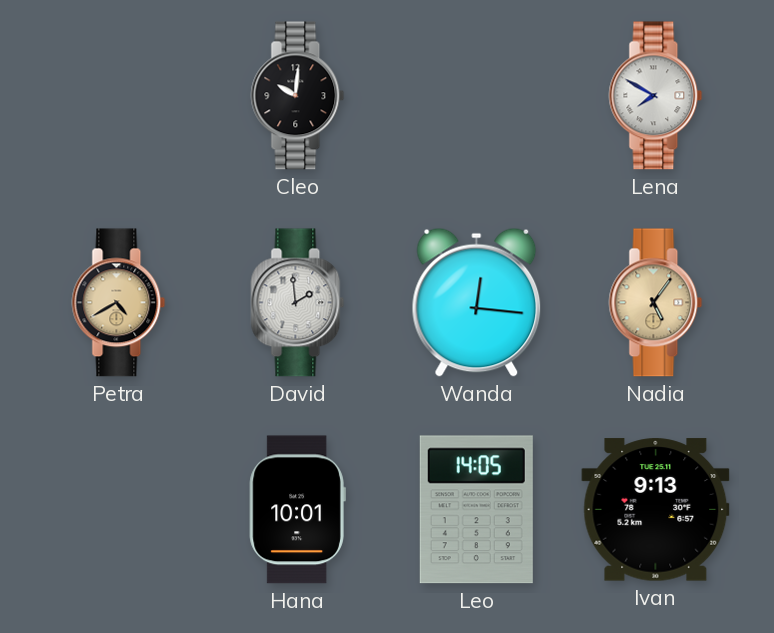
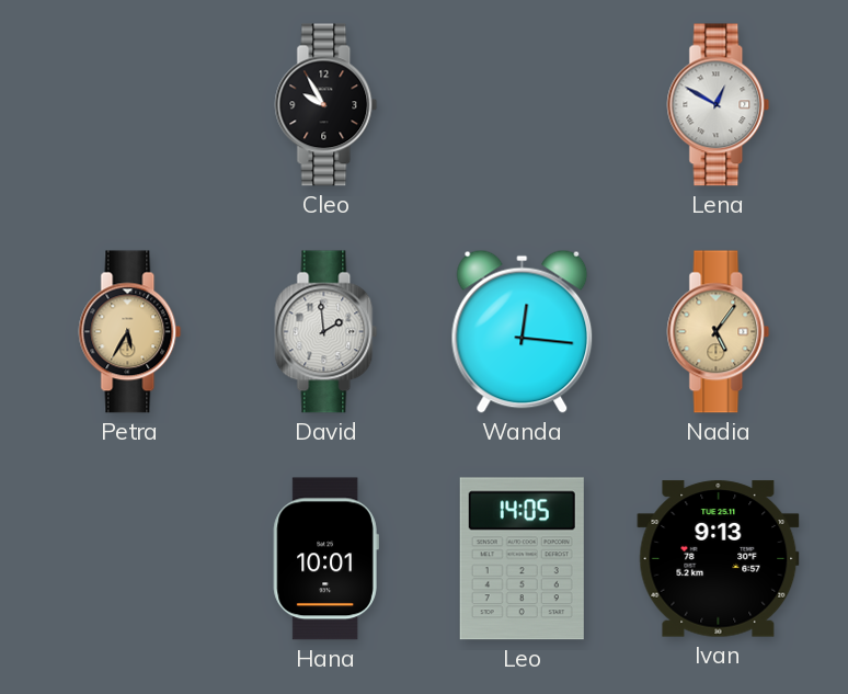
Cleo: 10:01 -> 9:55
Lena: 7:50 -> 12:50
Petra: 4:40 -> 5:35
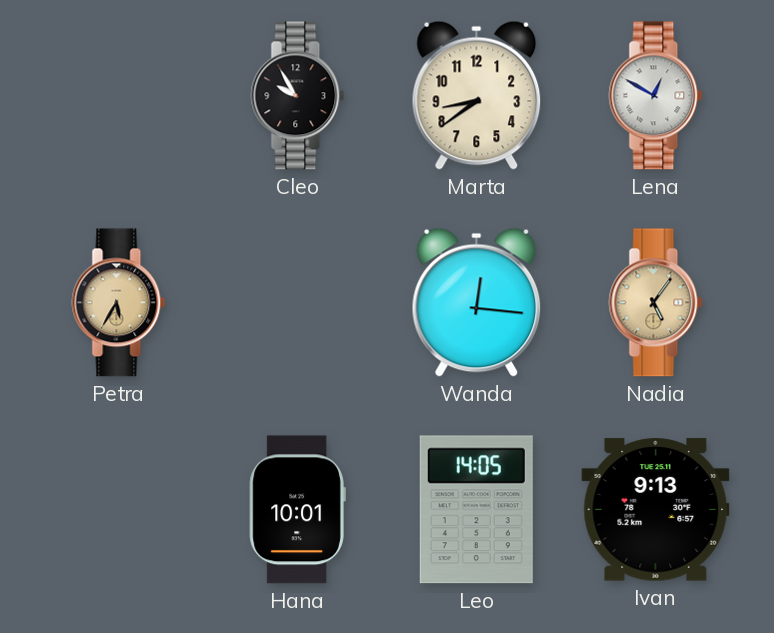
Marta: none -> 8:39
David: 1:59 -> none
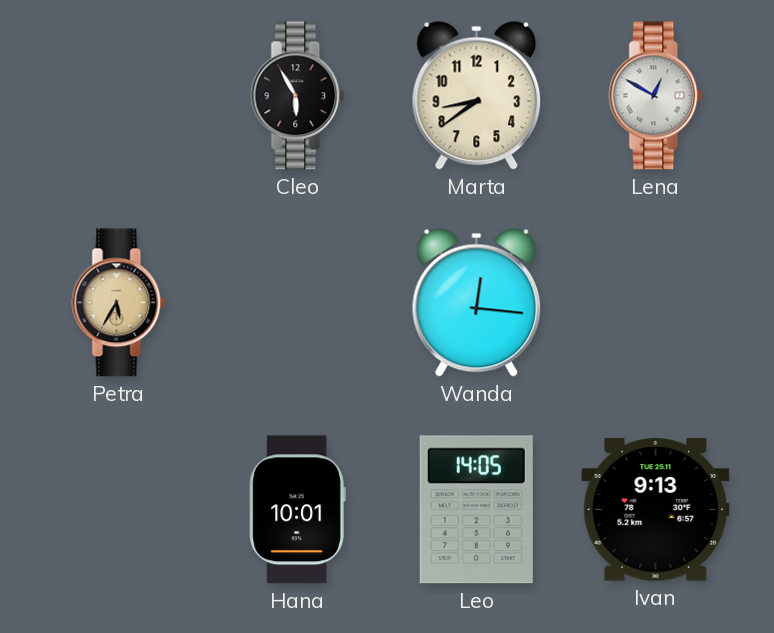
Cleo: 9:55 -> 5:55
Nadia: 5:06 -> none
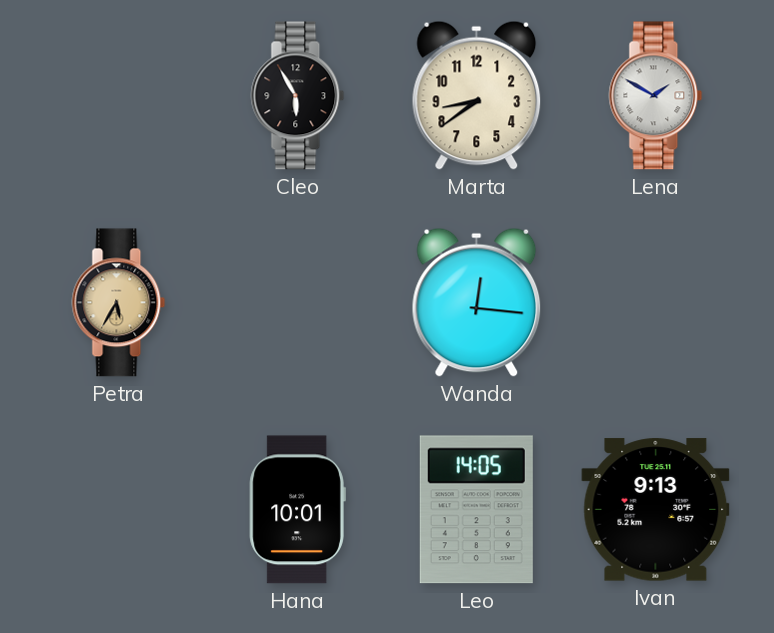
Lena: 12:50 -> 1:50
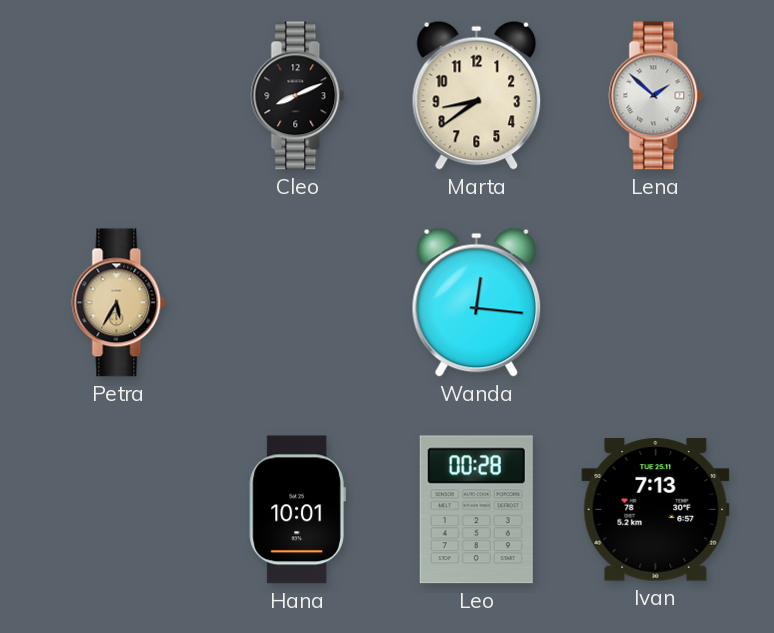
Cleo: 5:55 -> 8:11
Lena: 1:50 -> 1:52
Leo: 14:05 -> 00:28
Ivan: 9:13 -> 7:13
